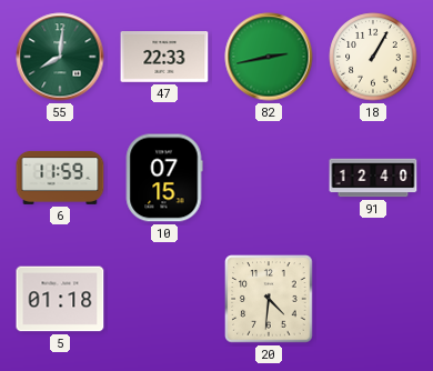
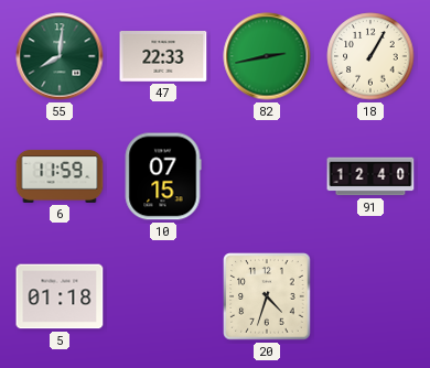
20: 4:31 -> 4:33
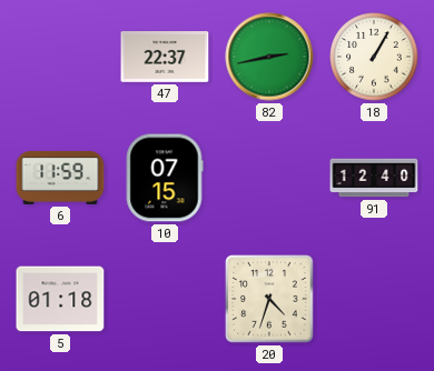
55: 8:01 -> none
47: 22:33 -> 22:37
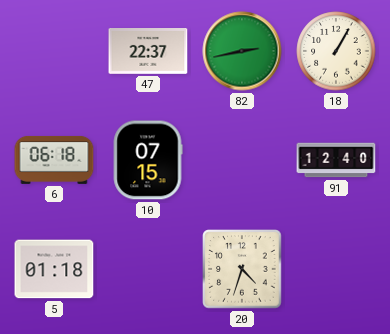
6: 11:59 -> 06:18
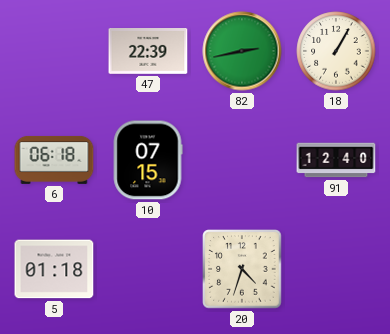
47: 22:37 -> 22:39
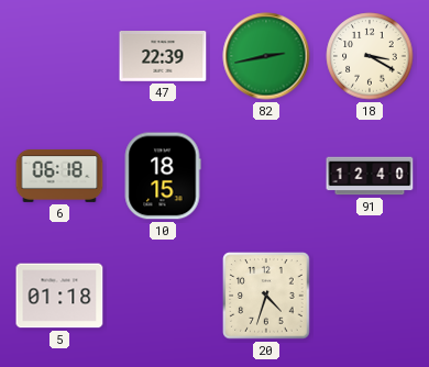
18: 1:05 -> 3:20
10: 07:15 -> 18:15
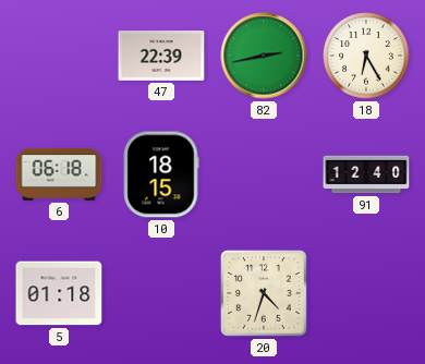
18: 3:20 -> 6:25
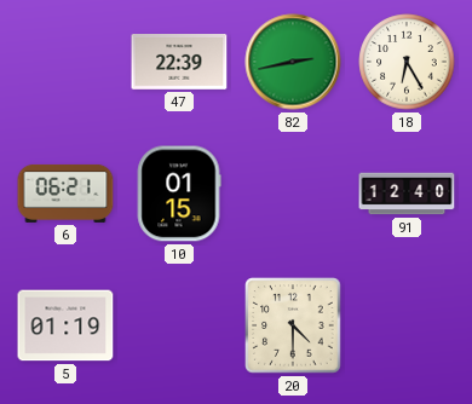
6: 06:18 -> 06:21
10: 18:15 -> 01:15
5: 01:18 -> 01:19
20: 4:33 -> 4:30
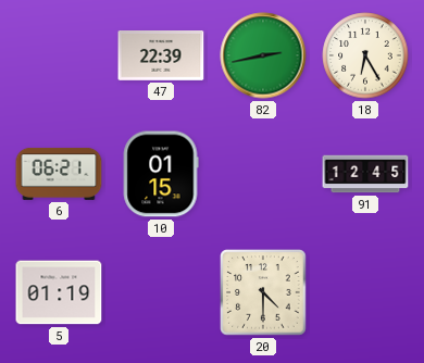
91: 12:40 -> 12:45
